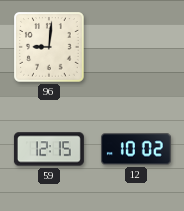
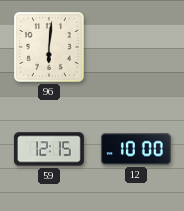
96: 9:01 -> 6:01
12: 10:02 -> 10:00
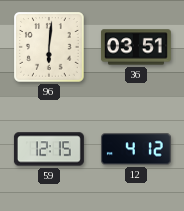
36: none -> 03:51
12: 10:00 -> 4:12
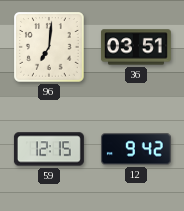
96: 6:01 -> 7:01
12: 4:12 -> 9:42
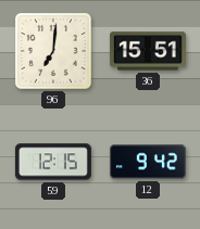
36: 03:51 -> 15:51
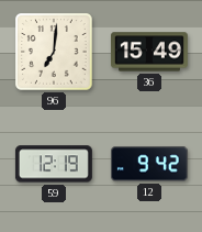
36: 15:51 -> 15:49
59: 12:15 -> 12:19
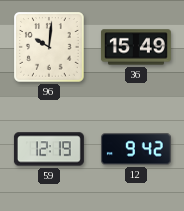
96: 7:01 -> 10:01
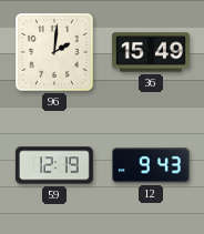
96: 10:01 -> 2:01
12: 9:42 -> 9:43
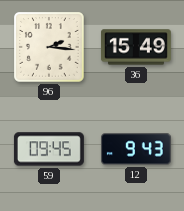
96: 2:01 -> 2:16
59: 12:19 -> 09:45
